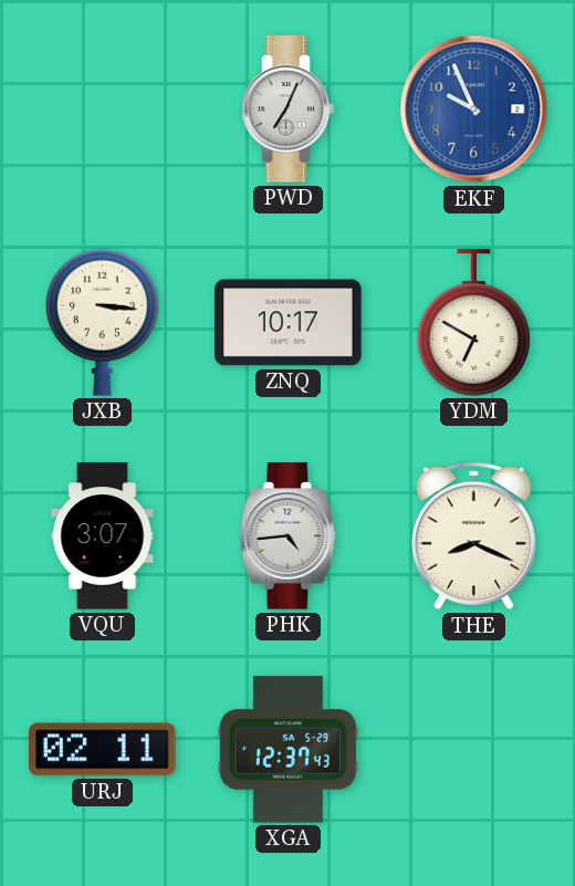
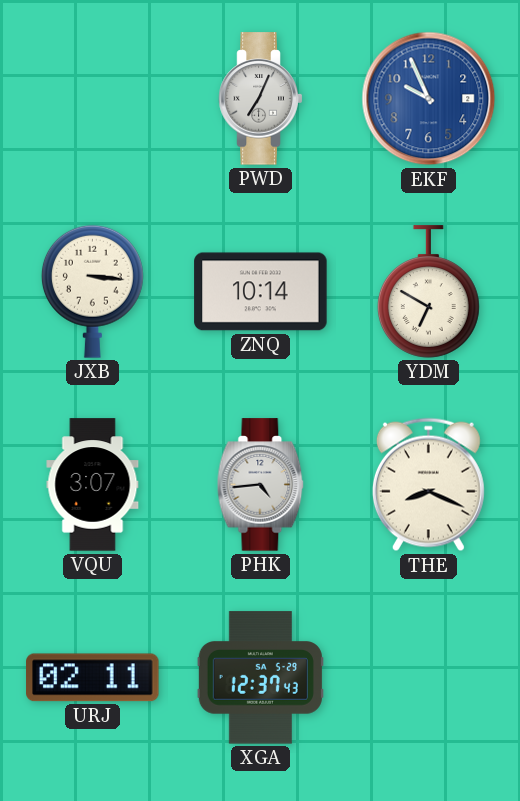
ZNQ: 10:17 -> 10:14
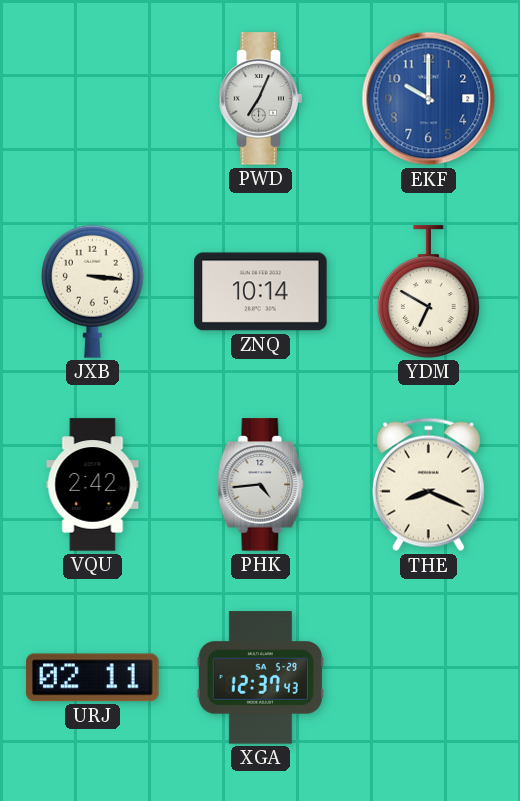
EKF: 9:56 -> 10:00
VQU: 3:07 -> 2:42
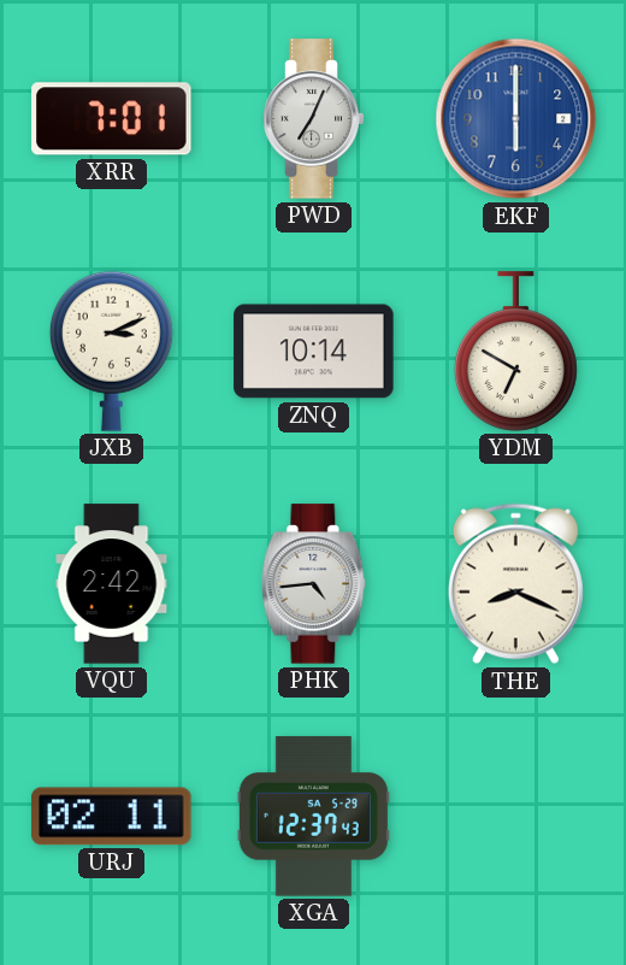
XRR: none -> 7:01
EKF: 10:00 -> 6:00
JXB: 3:16 -> 3:11
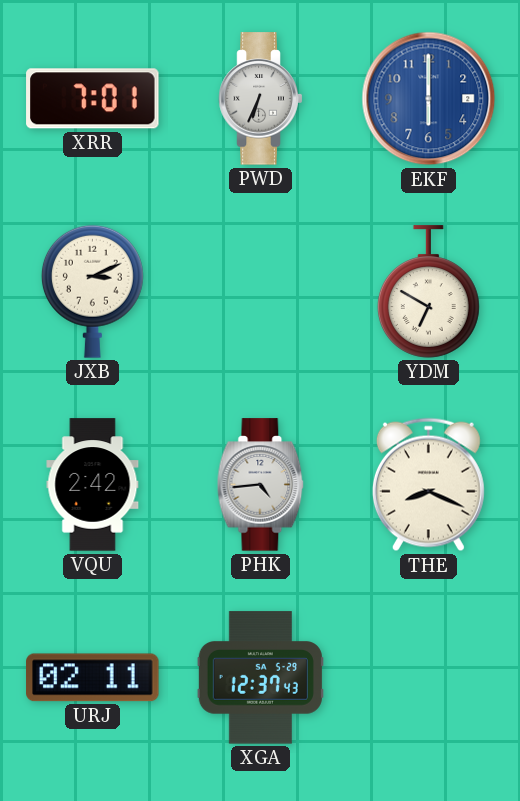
PWD: 7:04 -> 6:34
ZNQ: 10:14 -> none
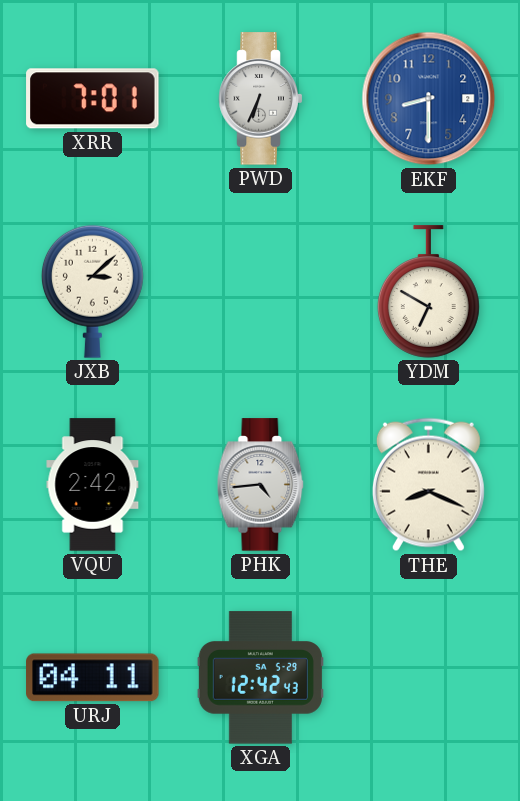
EKF: 6:00 -> 8:30
JXB: 3:11 -> 3:08
URJ: 02:11 -> 04:11
XGA: 12:37 -> 12:42
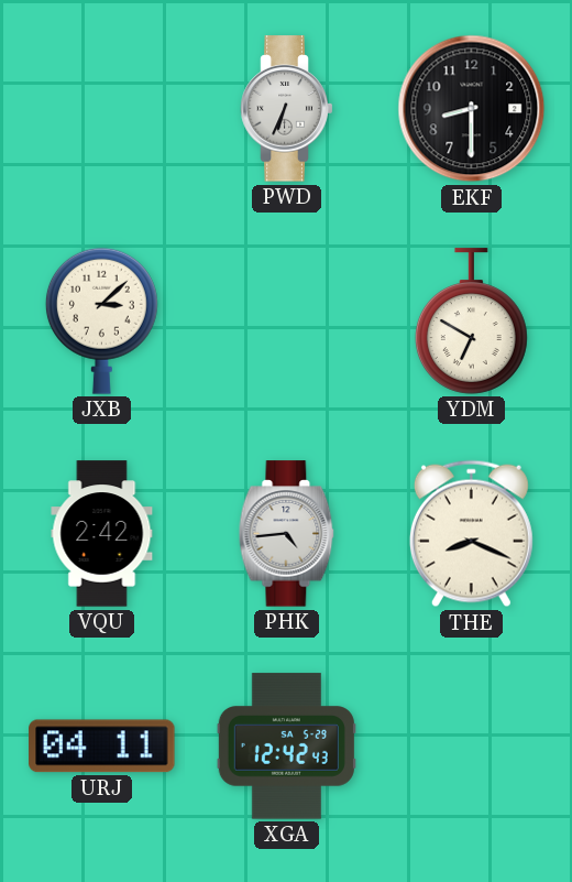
XRR: 7:01 -> none
EKF dial: blue -> black
